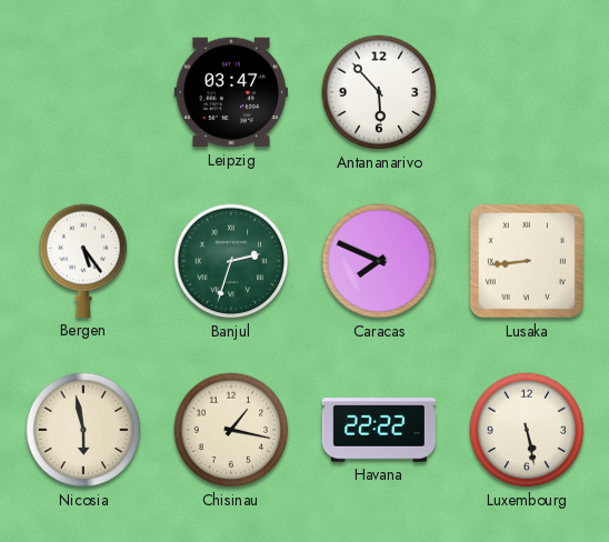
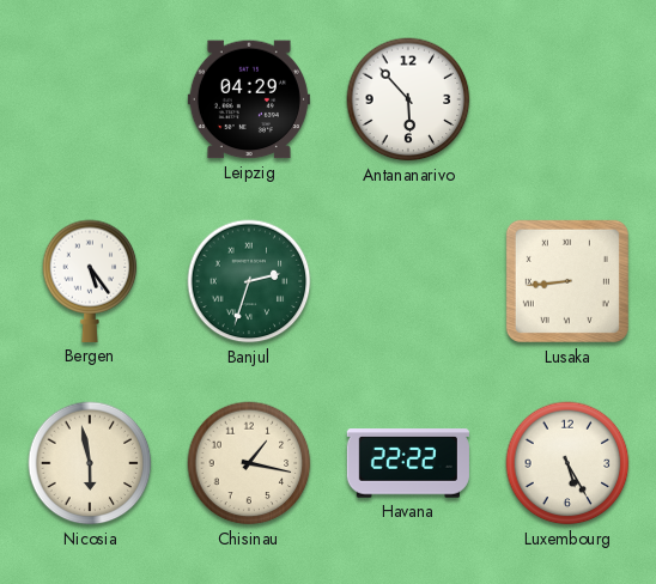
Leipzig: 03:47 -> 04:29
Caracas: 7:49 -> none
Luxembourg: 5:28 -> 5:25
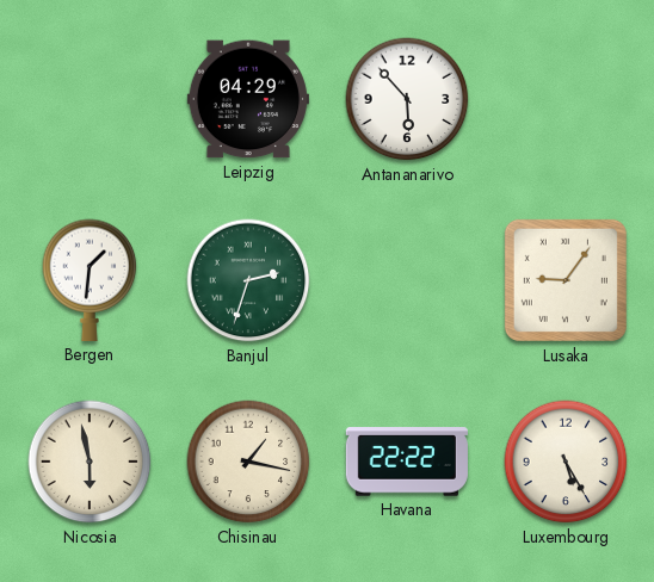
Bergen: 5:24 -> 1:31
Lusaka: 8:44 -> 9:06
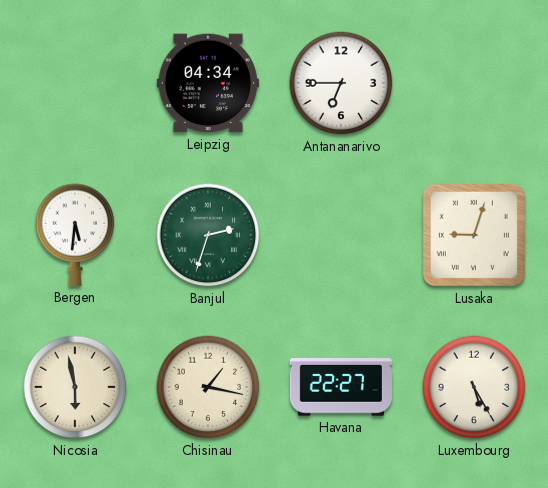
Leipzig: 04:29 -> 04:34
Antananarivo: 5:53 -> 6:45
Bergen: 1:31 -> 5:31
Lusaka: 9:06 -> 9:03
Havana: 22:22 -> 22:27
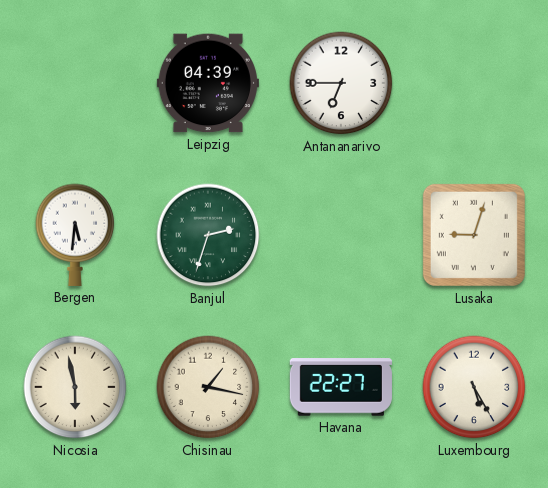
Leipzig: 04:34 -> 04:39
